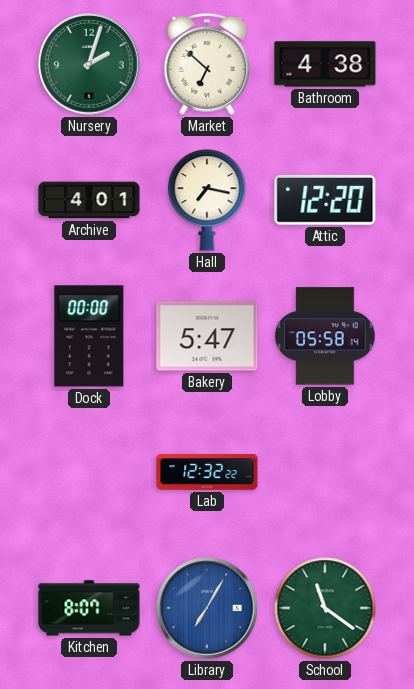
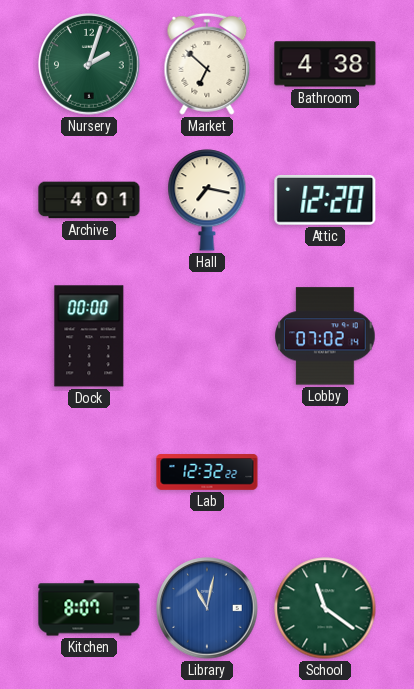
Bakery: 5:47 -> none
Lobby: 05:58 -> 07:02
Library: 7:05 -> 11:02
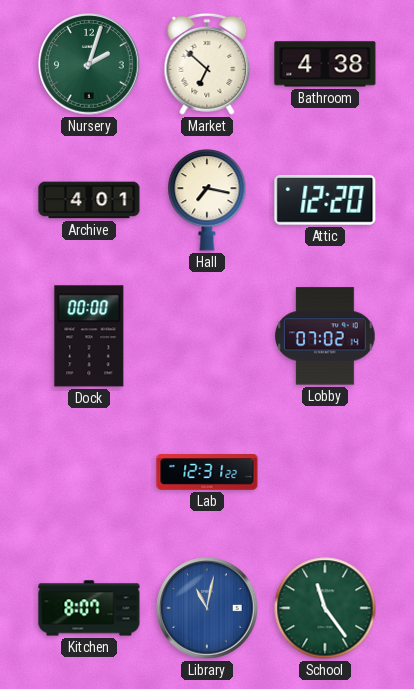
Lab: 12:32 -> 12:31
School: 11:21 -> 11:24
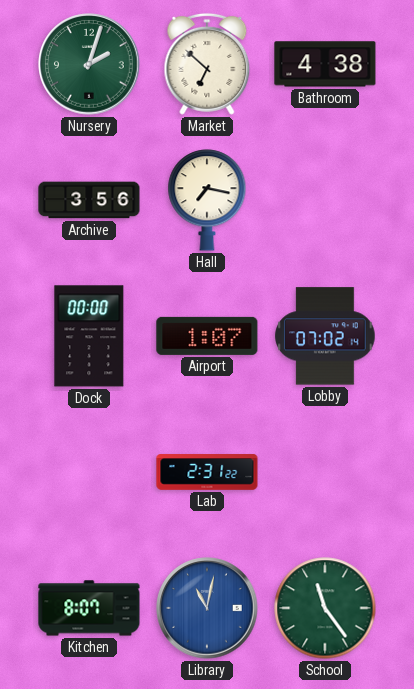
Archive: 4:01 -> 3:56
Attic: 12:20 -> none
Airport: none -> 1:07
Lab: 12:31 -> 2:31
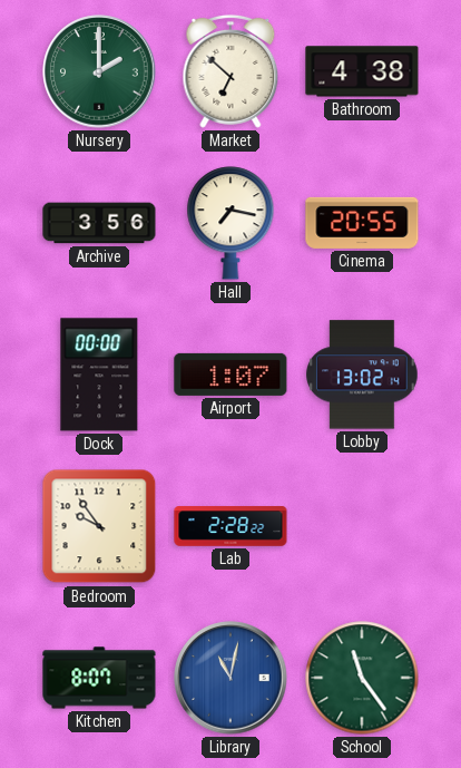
Nursery: 2:03 -> 2:00
Cinema: none -> 20:55
Lobby: 07:02 -> 13:02
Bedroom: none -> 9:54
Lab: 2:31 -> 2:28
